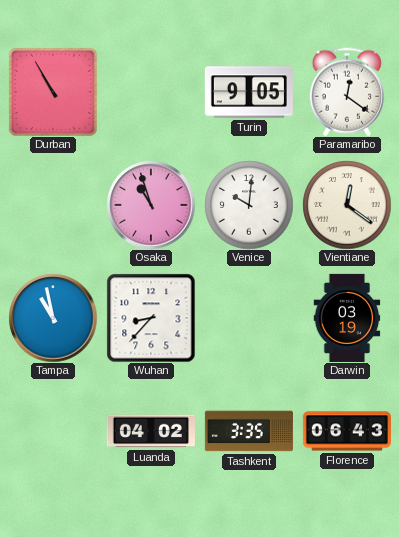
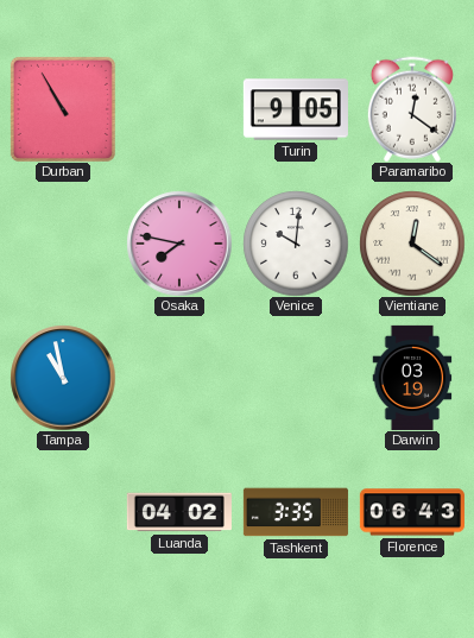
Osaka: 10:57 -> 7:47
Wuhan: 8:37 -> none
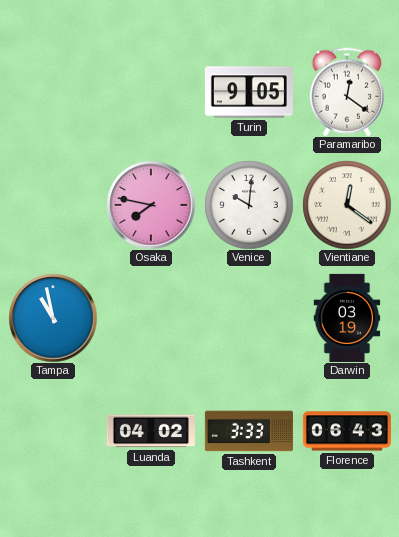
Durban: 10:55 -> none
Tashkent: 3:35 -> 3:33
